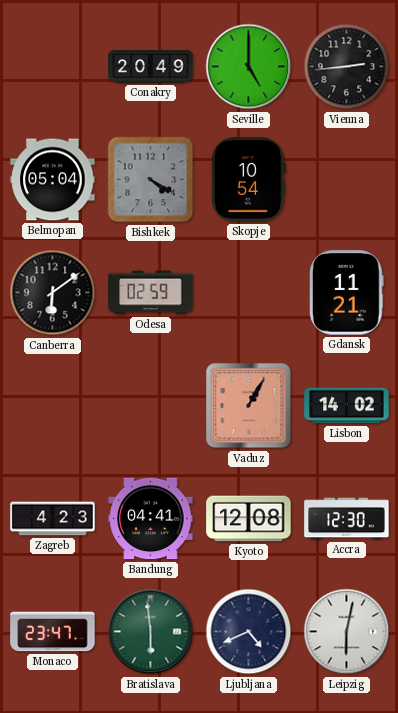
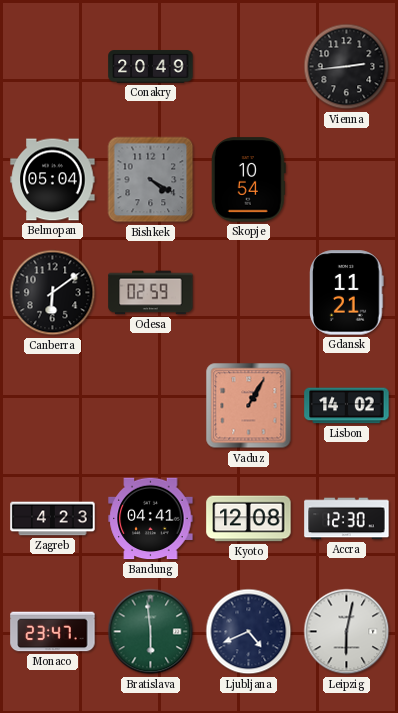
Seville: 5:00 -> none
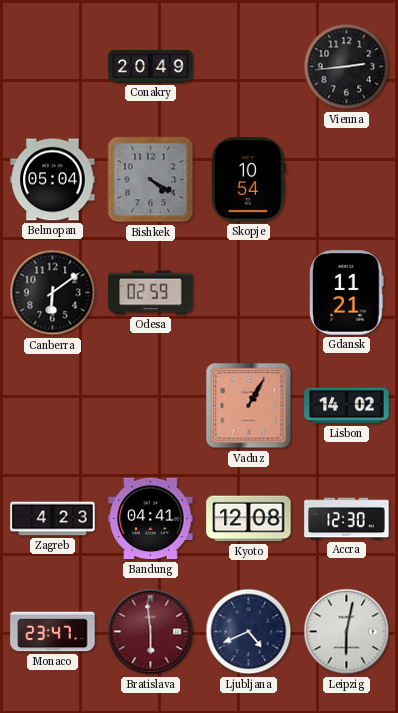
Bratislava dial: green -> burgundy
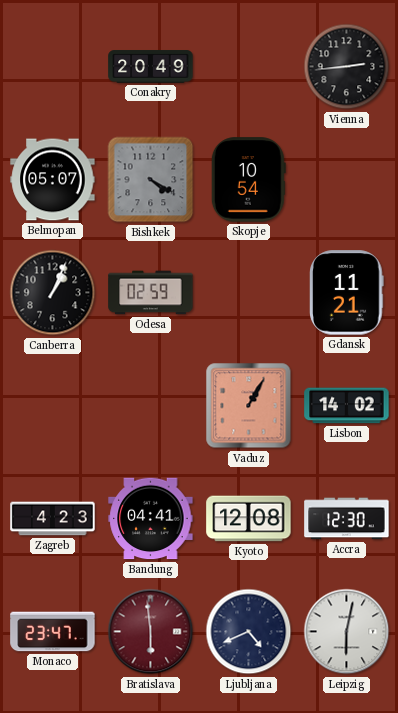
Belmopan: 05:04 -> 05:07
Canberra: 6:09 -> 1:04
